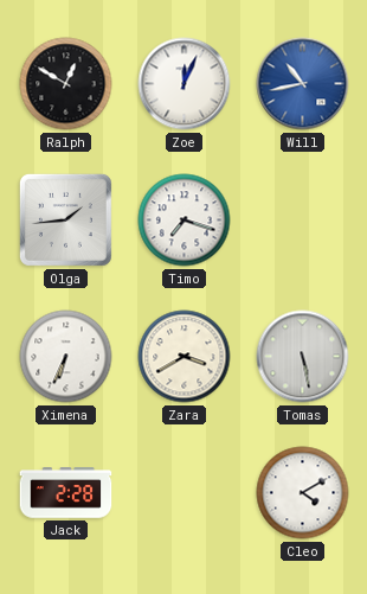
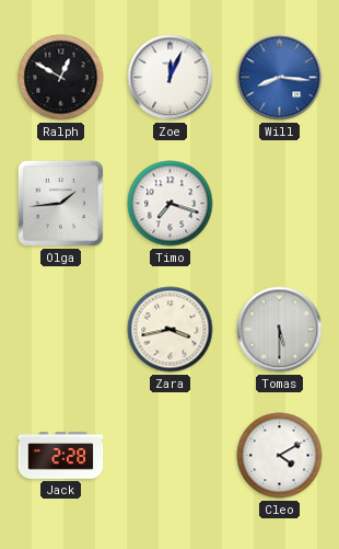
Will: 10:43 -> 8:16
Ximena: 6:34 -> none
Zara: 3:40 -> 3:43
Tomas: 5:28 -> 5:30
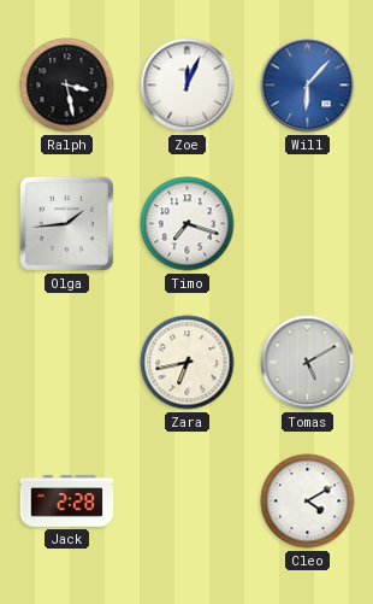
Ralph: 12:50 -> 3:28
Will: 8:16 -> 6:07
Zara: 3:43 -> 6:43
Tomas: 5:30 -> 5:10
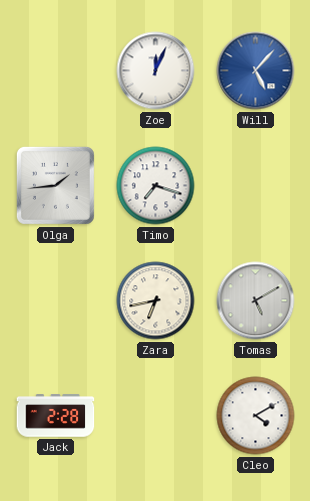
Ralph: 3:28 -> none
Will: 6:07 -> 5:07
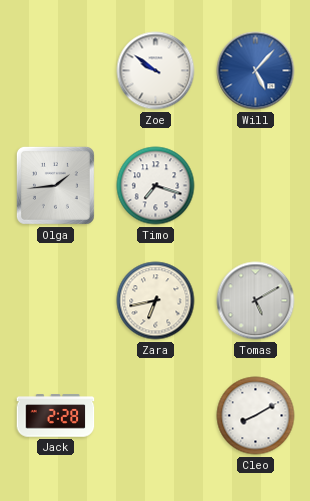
Zoe: 12:04 -> 9:51
Cleo: 4:10 -> 8:10
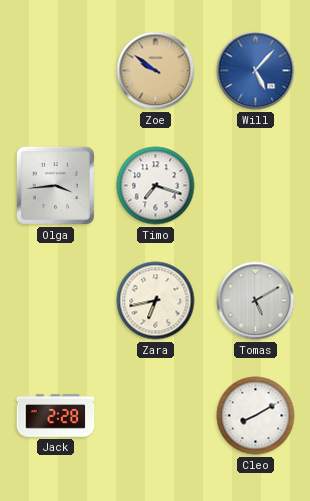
Zoe dial: white -> champagne
Olga: 1:44 -> 3:44
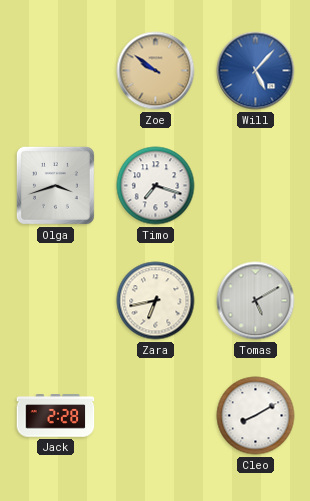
Olga: 3:44 -> 3:42
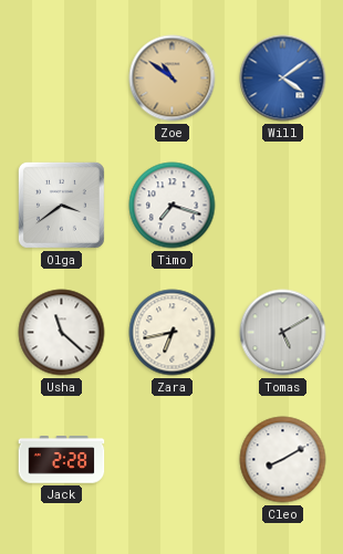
Zoe: 9:51 -> 10:51
Will: 5:07 -> 4:09
Olga: 3:42 -> 3:39
Usha: none -> 11:22
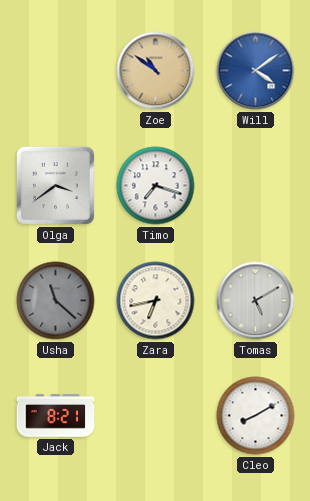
Usha dial: white -> grey
Jack: 2:28 -> 8:21
